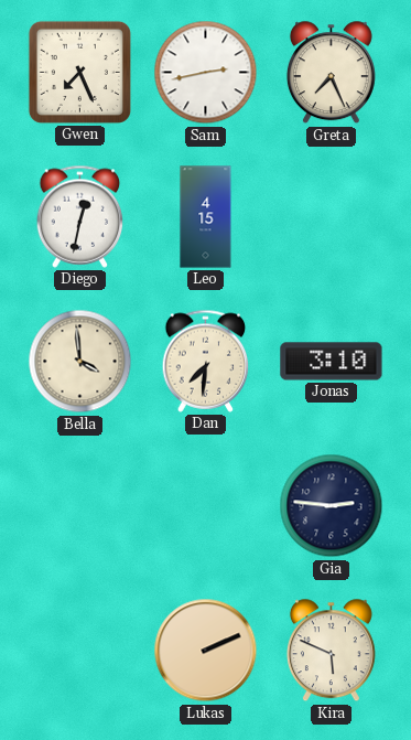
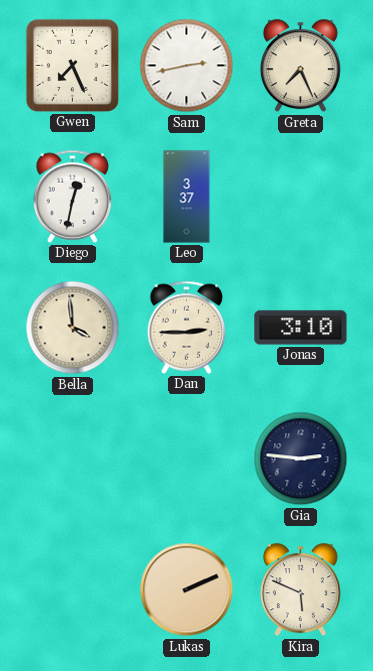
Leo: 4:15 -> 3:37
Dan: 7:31 -> 2:45
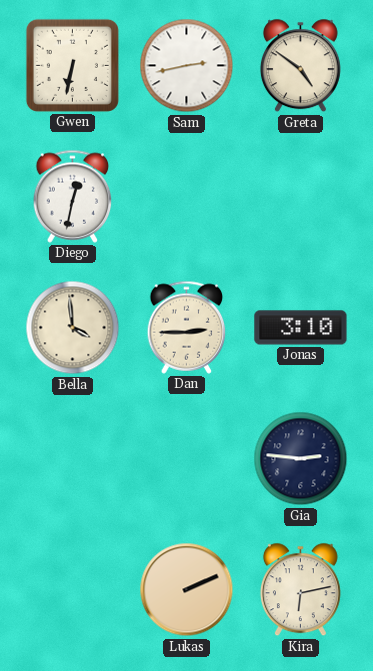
Gwen: 7:26 -> 6:32
Greta: 7:26 -> 4:51
Leo: 3:37 -> none
Kira: 5:49 -> 6:13
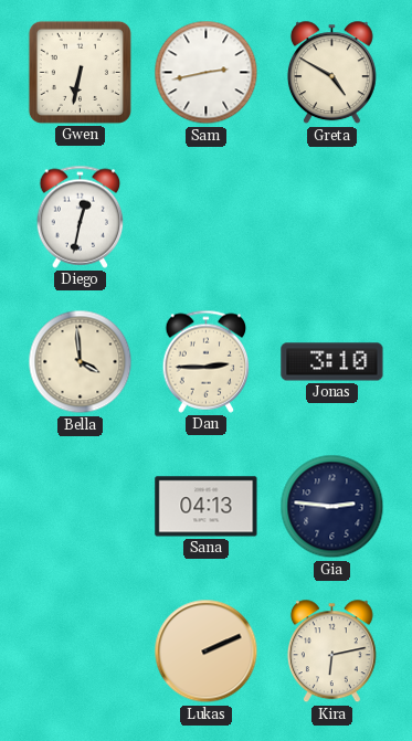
Greta: 4:51 -> 4:50
Sana: none -> 04:13
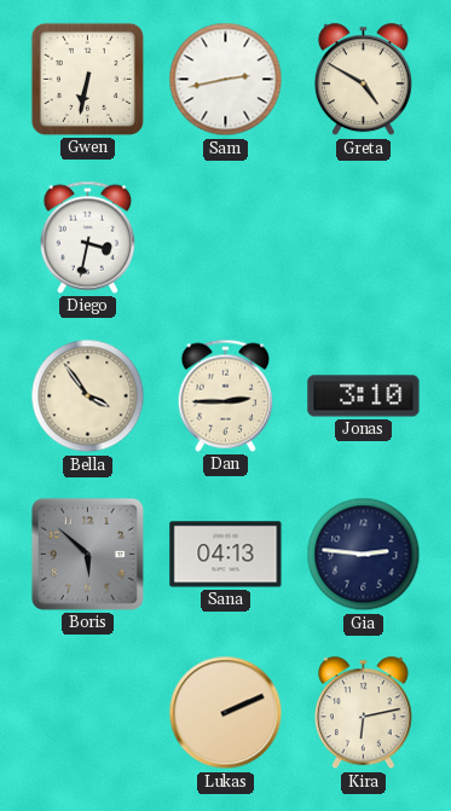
Diego: 12:32 -> 3:32
Bella: 3:59 -> 3:54
Boris: none -> 5:52
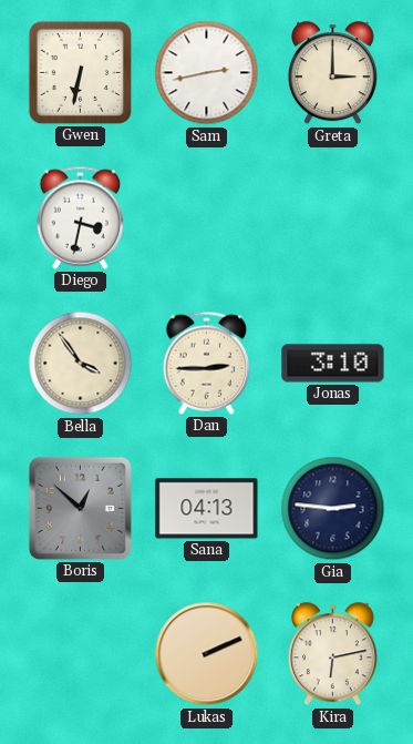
Greta: 4:50 -> 3:00
Boris: 5:52 -> 12:52
